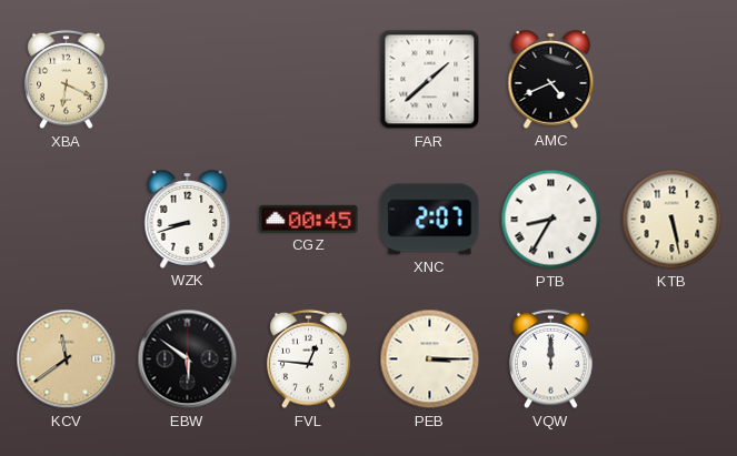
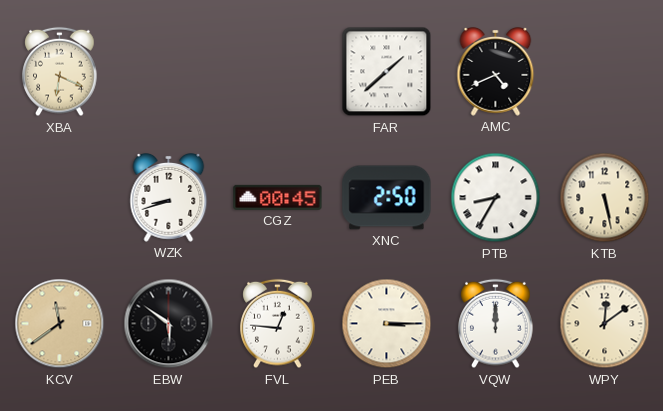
XNC: 2:07 -> 2:50
WPY: none -> 12:09
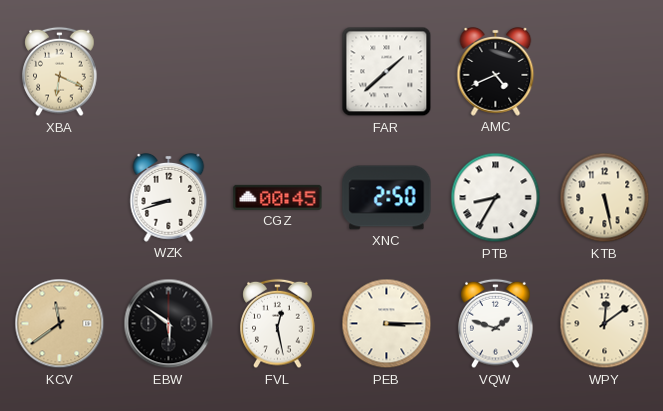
FVL: 12:46 -> 12:28
VQW: 12:00 -> 1:48
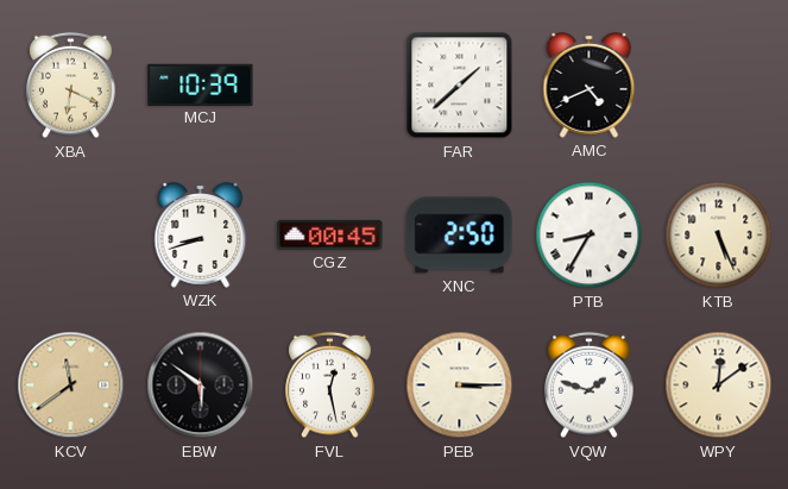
MCJ: none -> 10:39
KTB: 5:28 -> 5:26
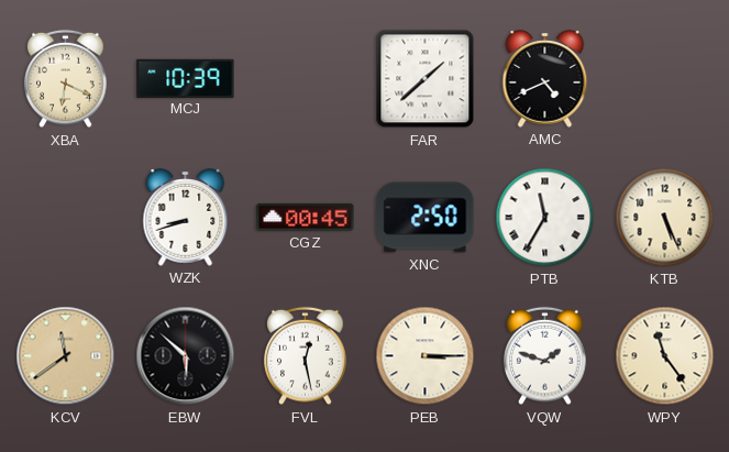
PTB: 8:35 -> 11:35
EBW: 5:51 -> 5:52
WPY: 12:09 -> 11:24
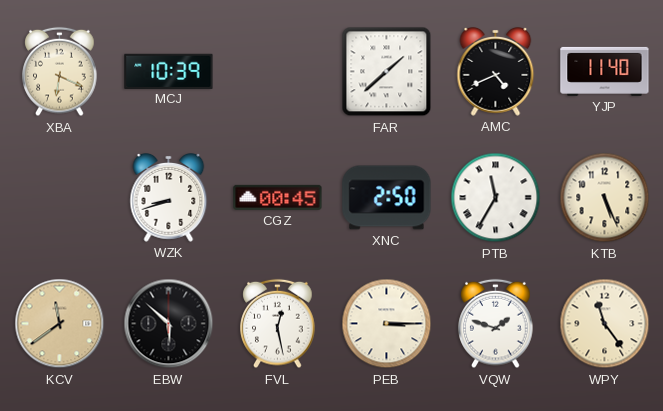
YJP: none -> 11:40
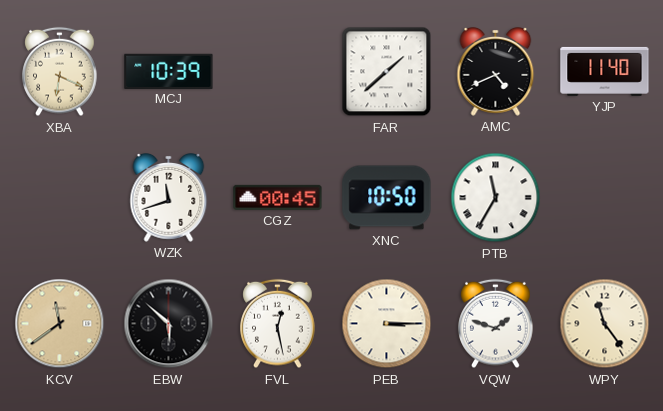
WZK: 8:42 -> 11:42
XNC: 2:50 -> 10:50
KTB: 5:26 -> none
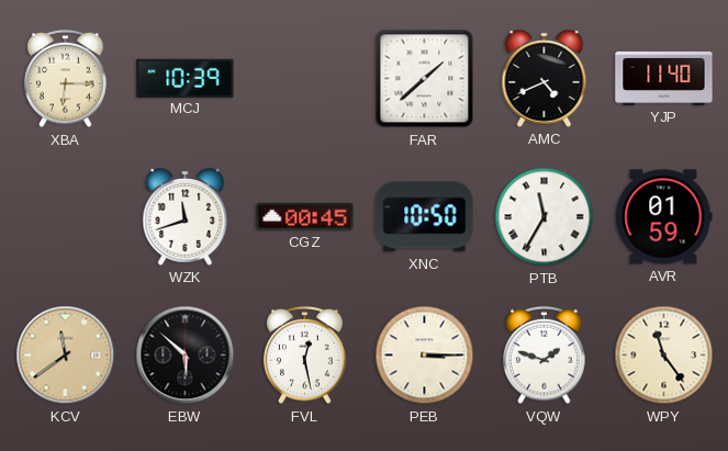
XBA: 6:19 -> 6:15
AVR: none -> 01:59
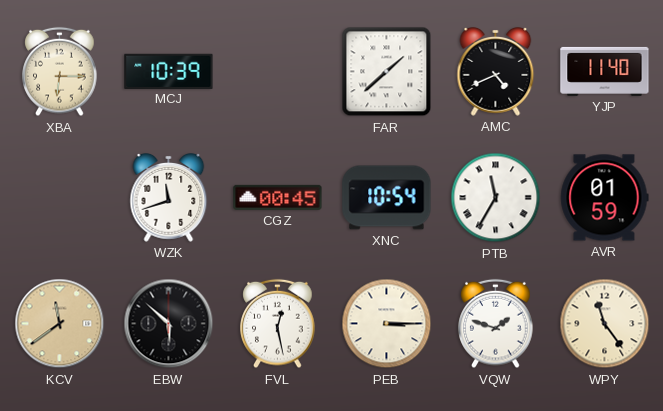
XNC: 10:50 -> 10:54
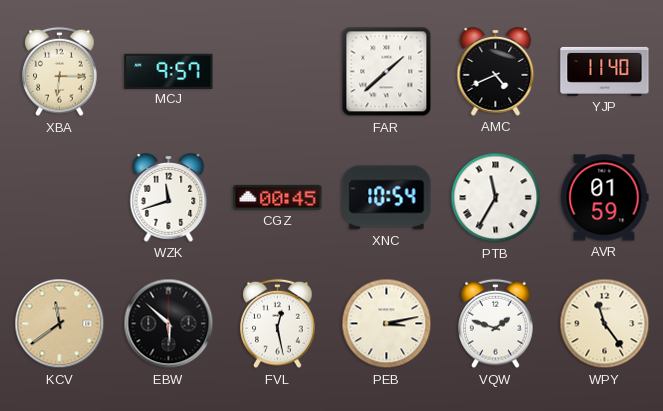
MCJ: 10:39 -> 9:57
PEB: 3:15 -> 3:13
